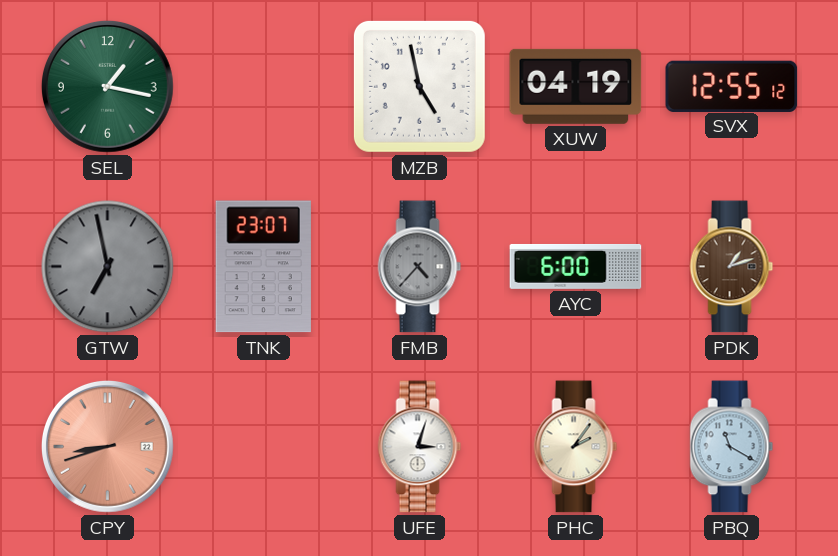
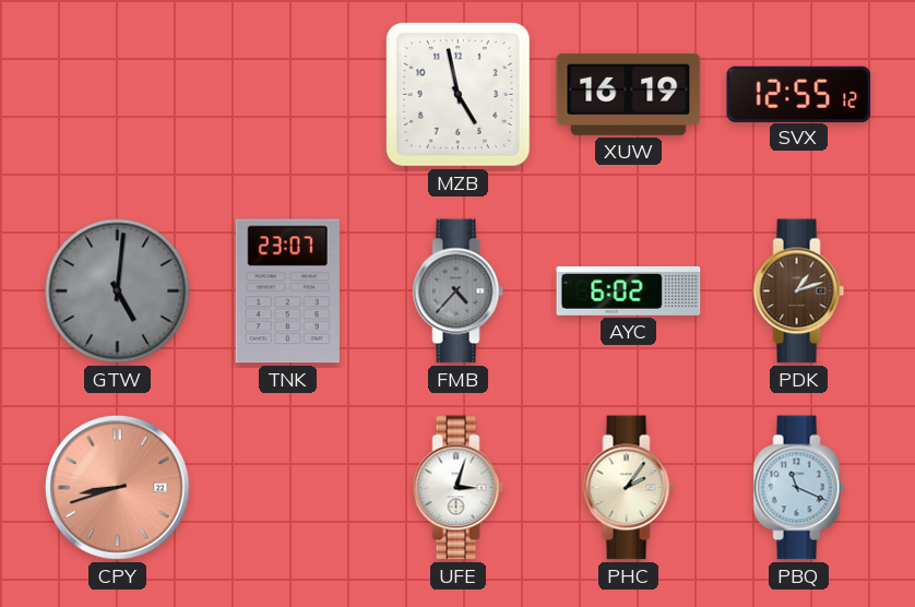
SEL: 1:17 -> none
XUW: 04:19 -> 16:19
GTW: 6:58 -> 5:01
AYC: 6:00 -> 6:02
PBQ: 11:20 -> 11:19
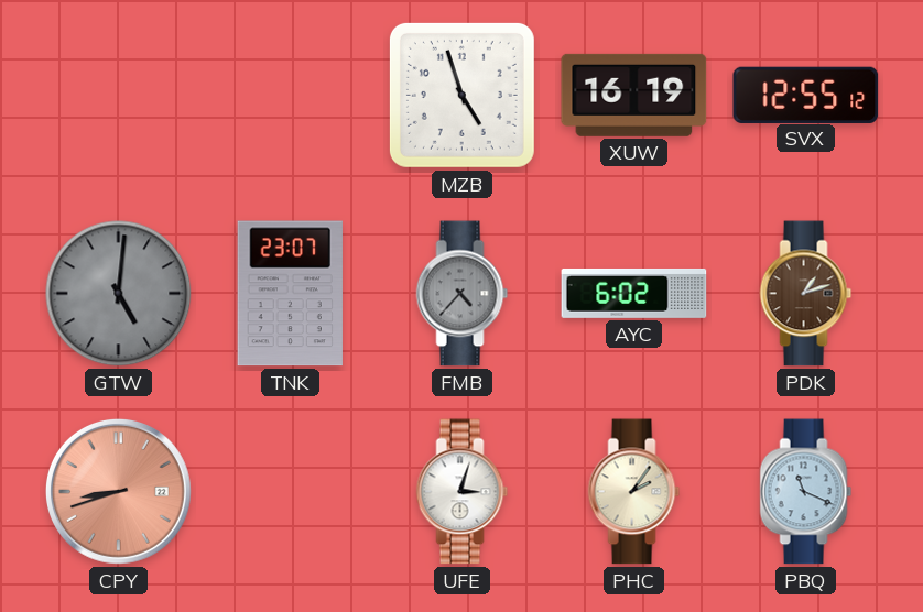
MZB: 4:58 -> 4:57
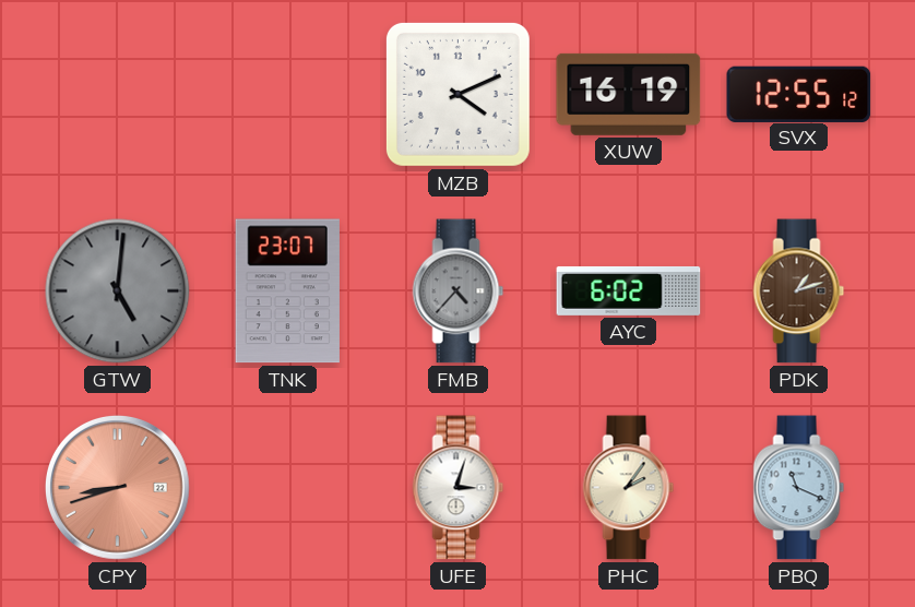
MZB: 4:57 -> 4:11
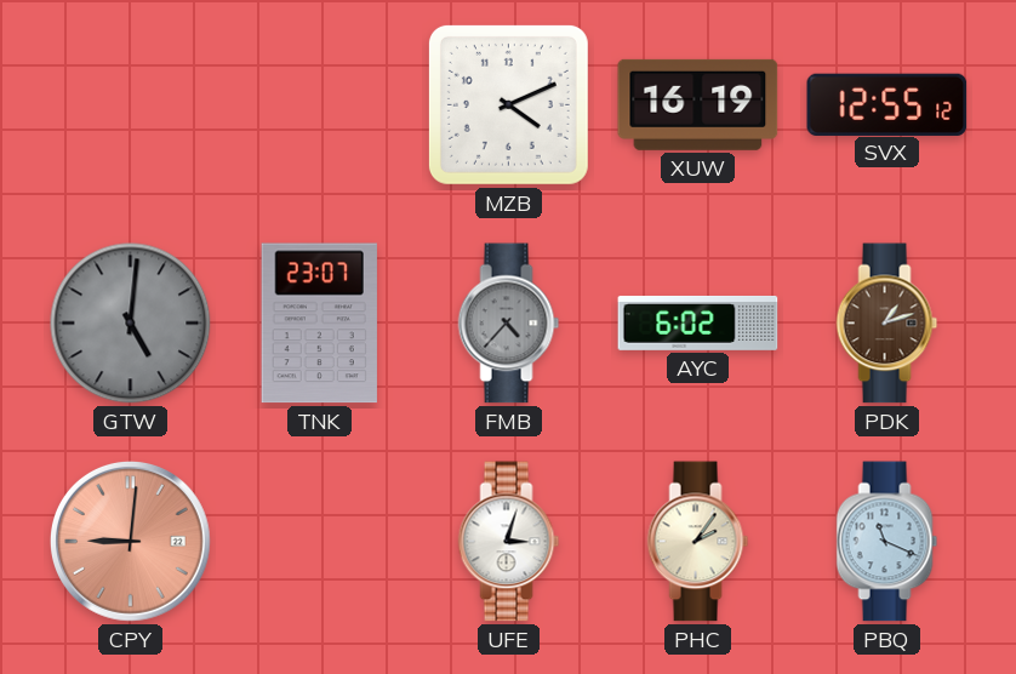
CPY: 8:42 -> 9:01
